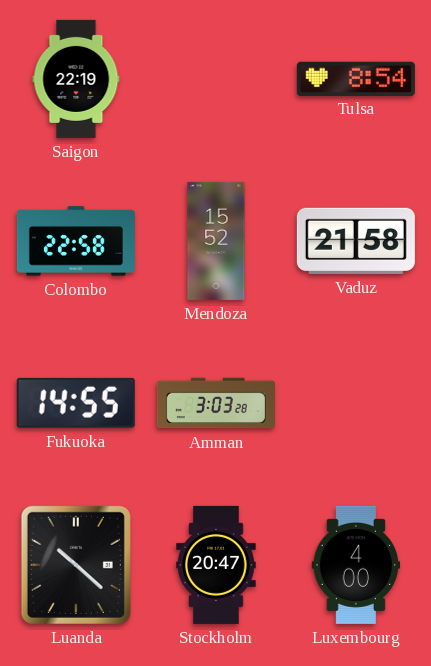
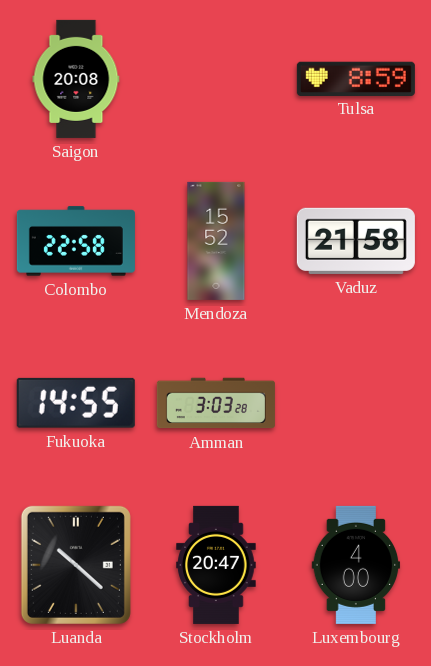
Saigon: 22:19 -> 20:08
Tulsa: 8:54 -> 8:59
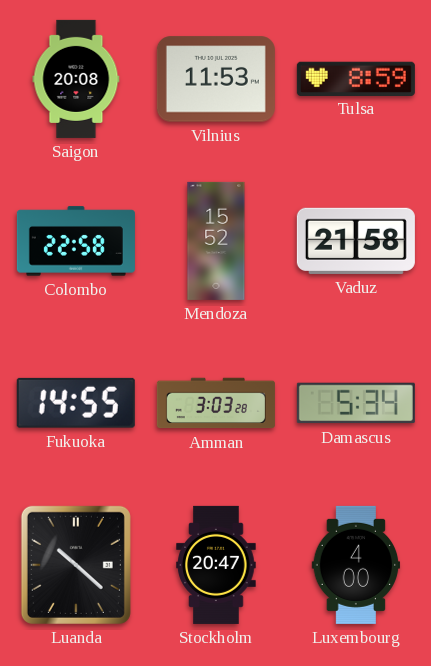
Vilnius: none -> 11:53
Damascus: none -> 5:34
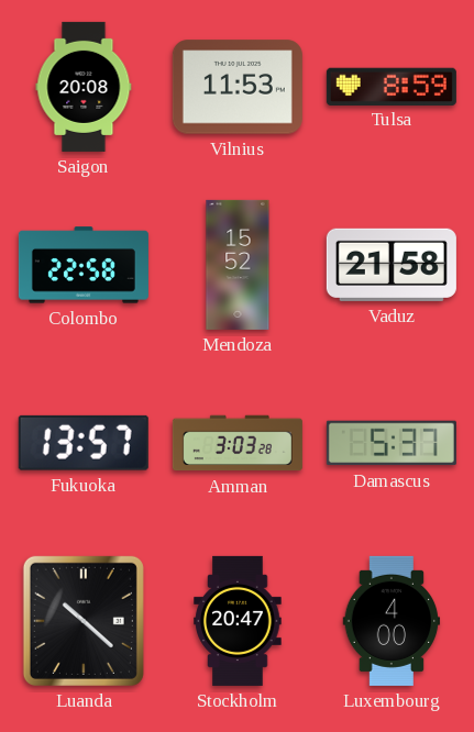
Fukuoka: 14:55 -> 13:57
Damascus: 5:34 -> 5:37
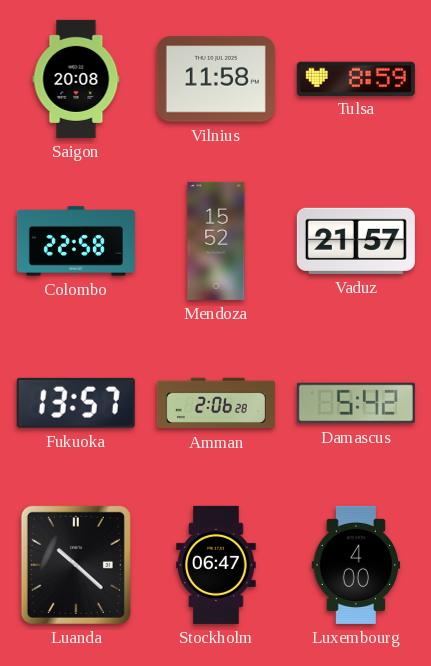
Vilnius: 11:53 -> 11:58
Vaduz: 21:58 -> 21:57
Amman: 3:03 -> 2:06
Damascus: 5:37 -> 5:42
Stockholm: 20:47 -> 06:47
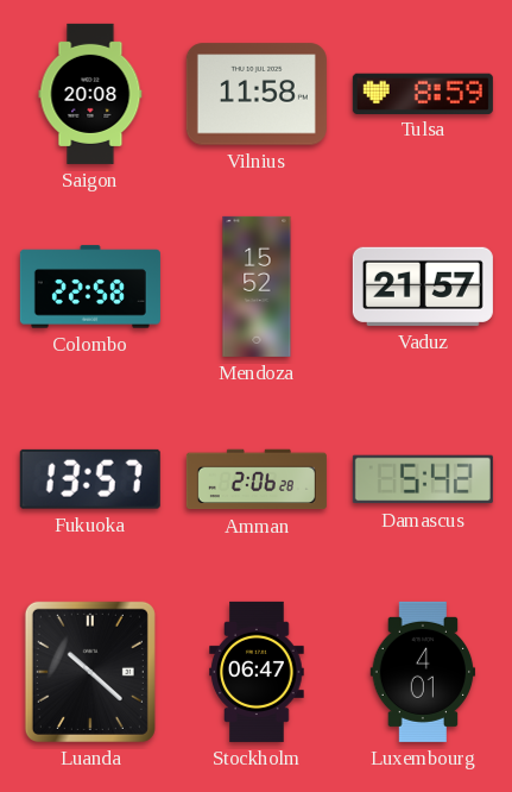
Luxembourg: 4:00 -> 4:01
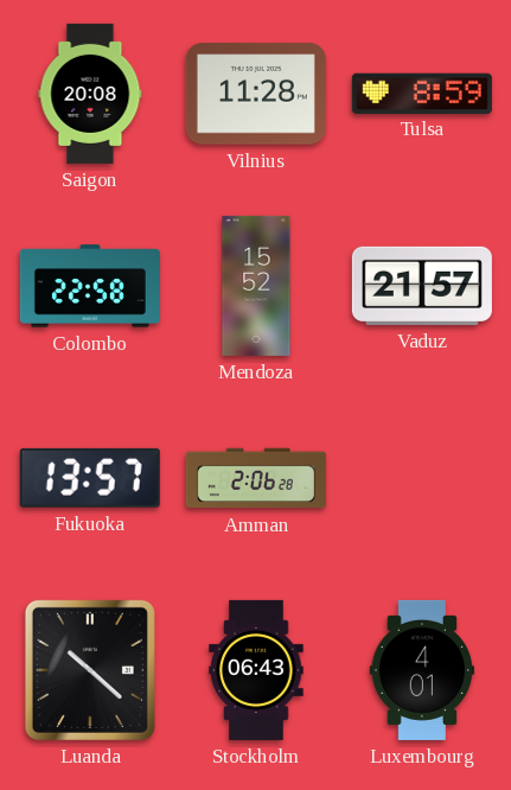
Vilnius: 11:58 -> 11:28
Damascus: 5:42 -> none
Stockholm: 06:47 -> 06:43
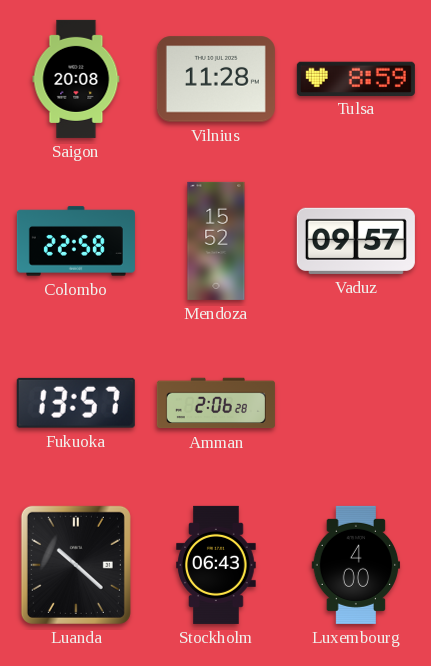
Vaduz: 21:57 -> 09:57
Luxembourg: 4:01 -> 4:00
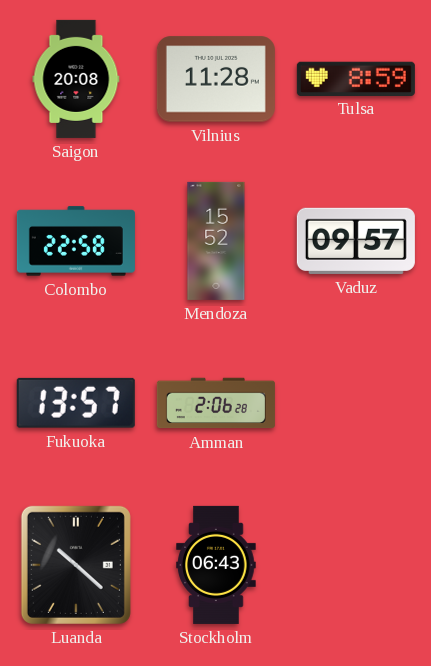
Luxembourg: 4:00 -> none
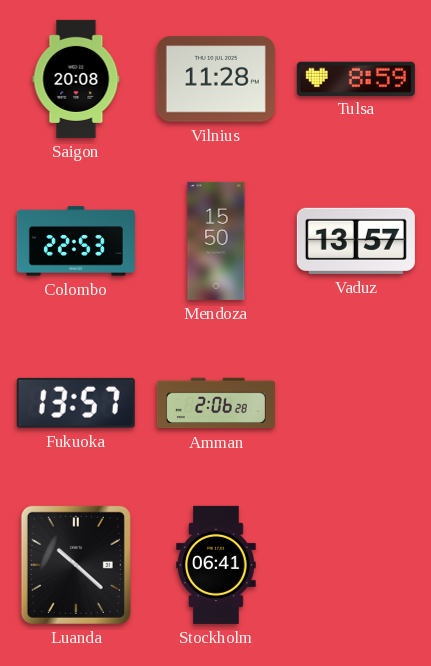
Colombo: 22:58 -> 22:53
Mendoza: 15:52 -> 15:50
Vaduz: 09:57 -> 13:57
Stockholm: 06:43 -> 06:41
